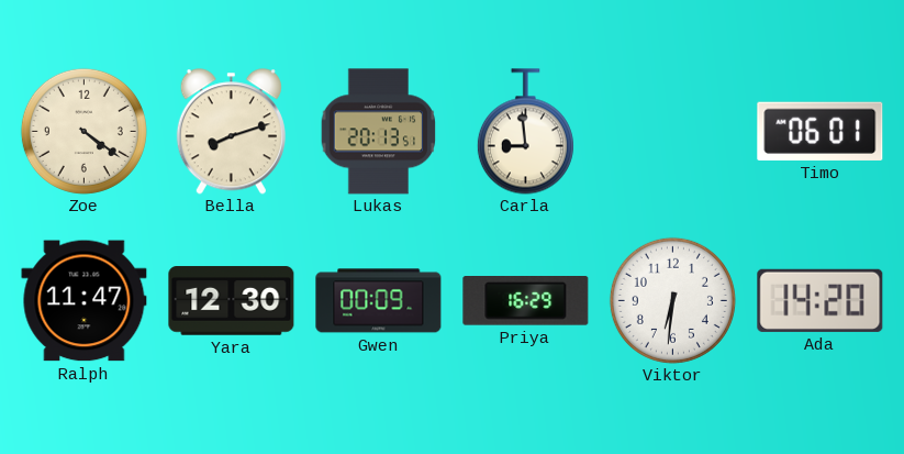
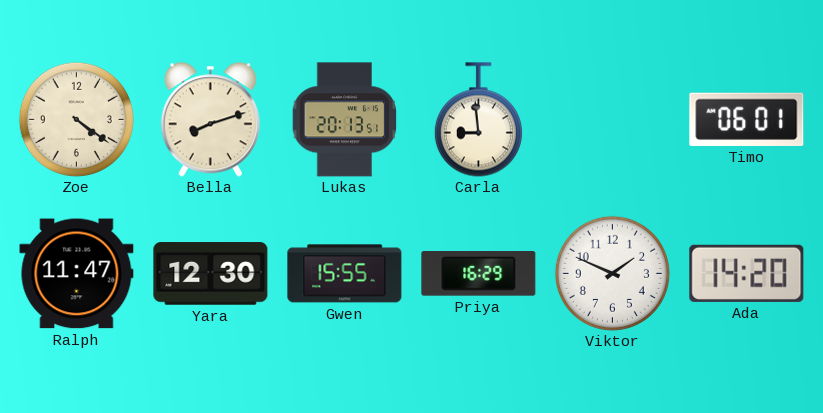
Gwen: 00:09 -> 15:55
Viktor: 6:31 -> 1:49
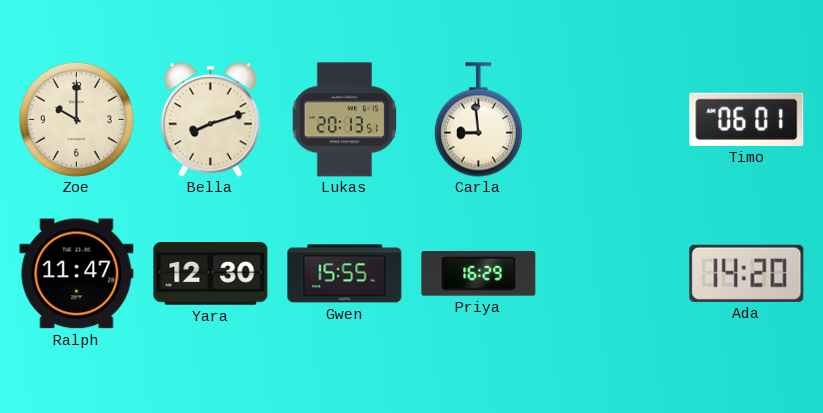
Zoe: 4:21 -> 10:00
Viktor: 1:49 -> none
